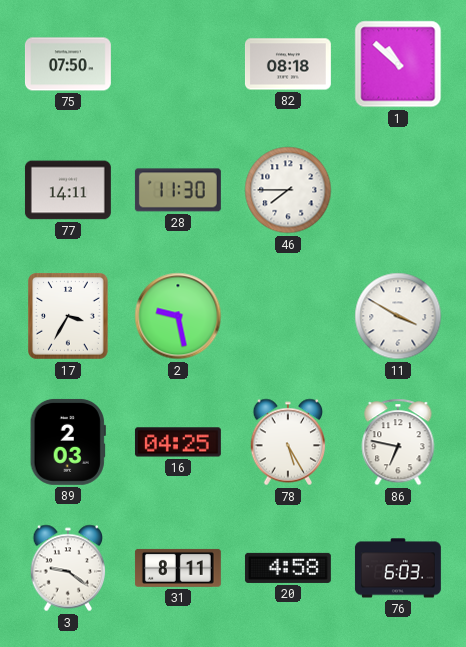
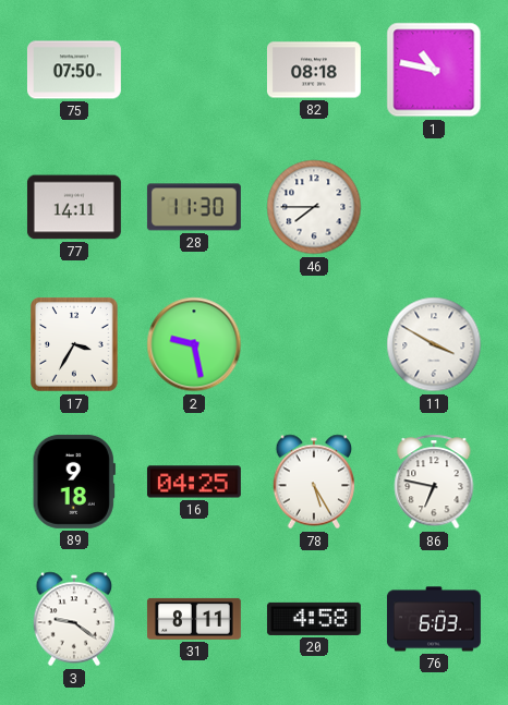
1: 10:52 -> 10:47
89: 2:03 -> 9:18
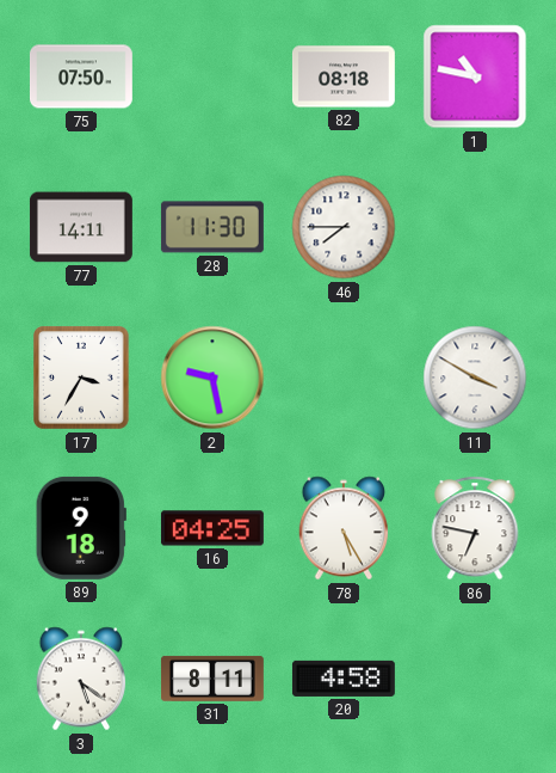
3: 9:21 -> 5:21
76: 6:03 -> none
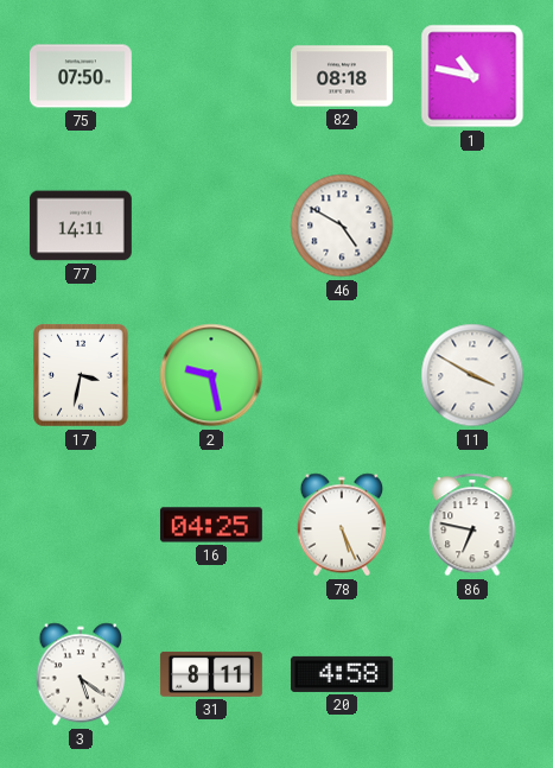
28: 11:30 -> none
46: 7:45 -> 4:50
17: 3:35 -> 3:32
89: 9:18 -> none
78: 5:25 -> 5:26
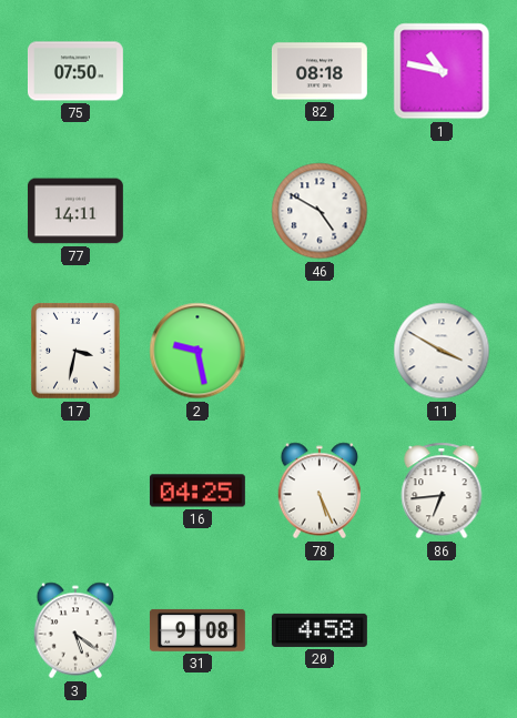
86: 6:47 -> 6:44
31: 8:11 -> 9:08
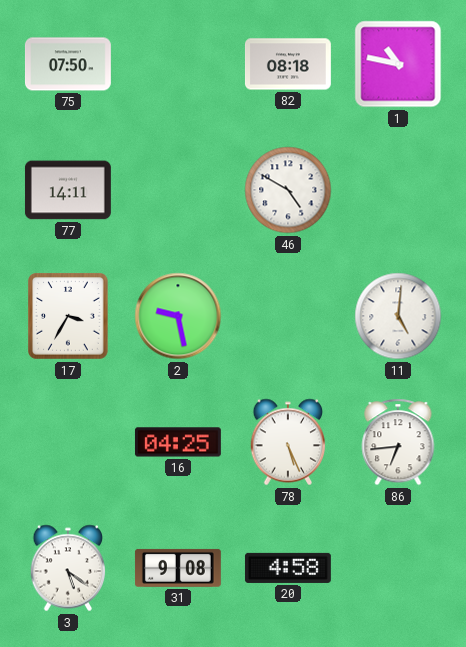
17: 3:32 -> 3:35
11: 3:50 -> 5:01
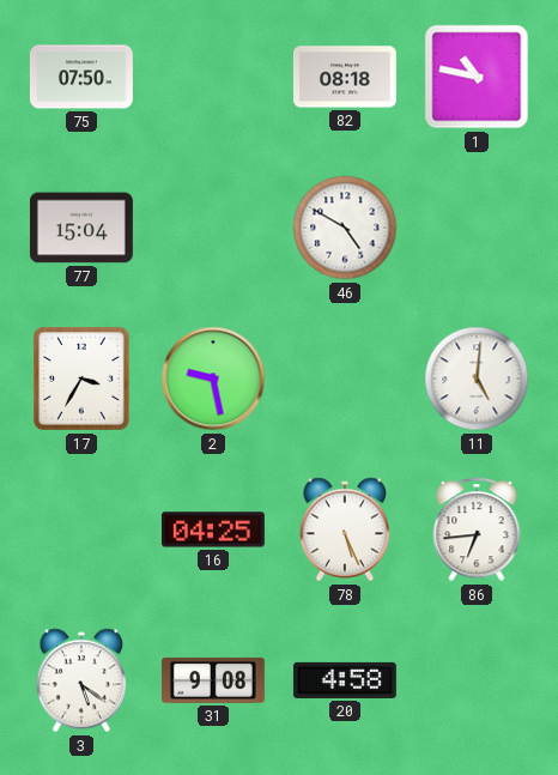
77: 14:11 -> 15:04
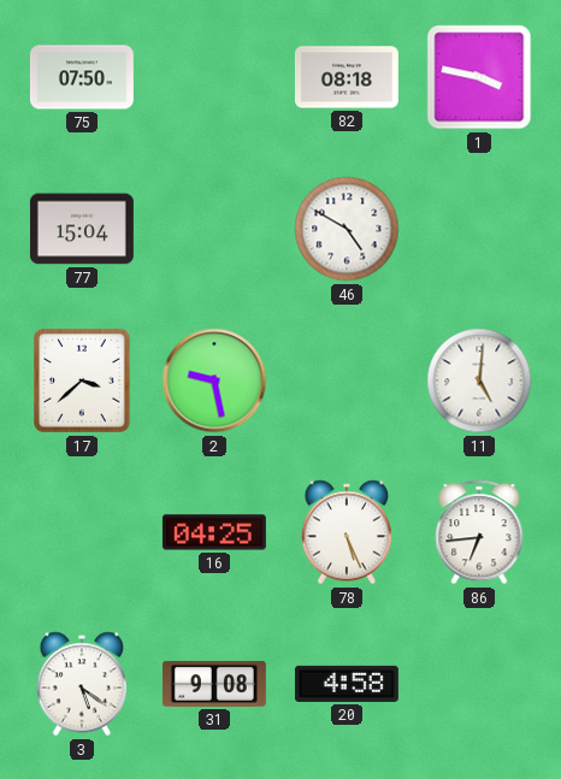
1: 10:47 -> 3:47
17: 3:35 -> 3:38
